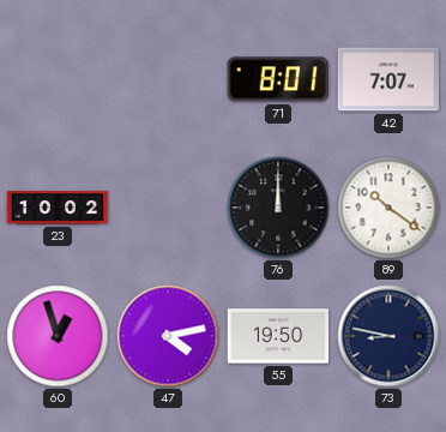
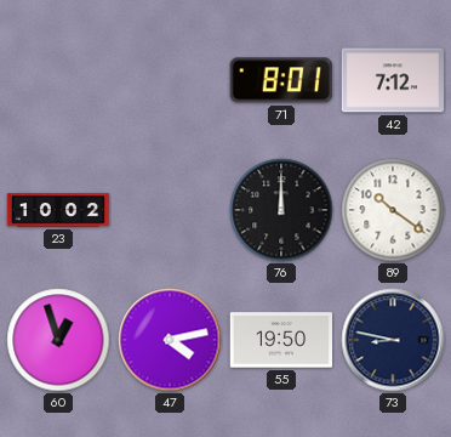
42: 7:07 -> 7:12
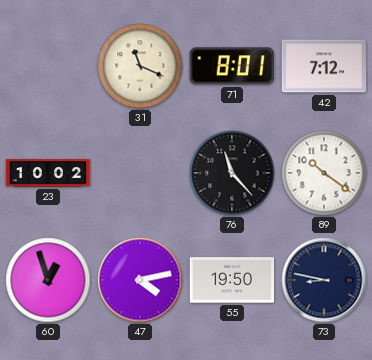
31: none -> 11:19
76: 12:00 -> 11:23
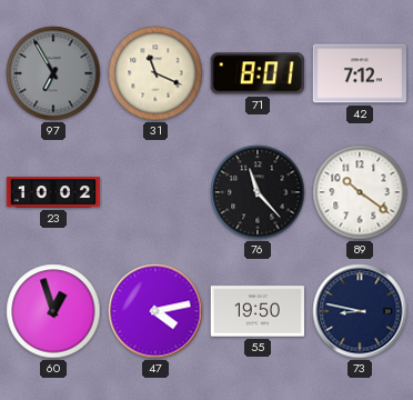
97: none -> 6:55
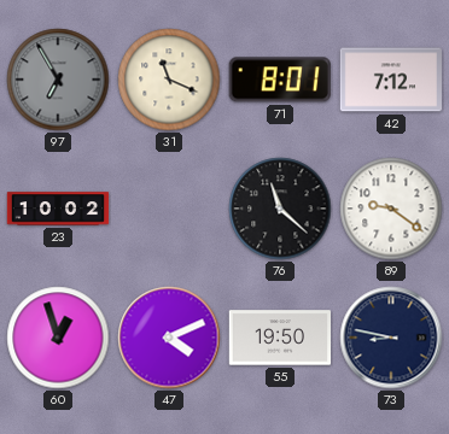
76: 11:23 -> 11:22
89: 10:21 -> 9:21
47: 4:13 -> 4:11
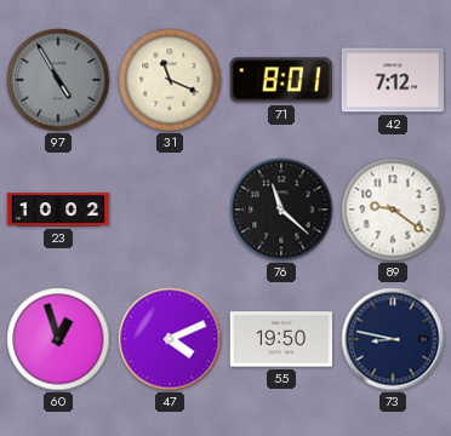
97: 6:55 -> 4:55
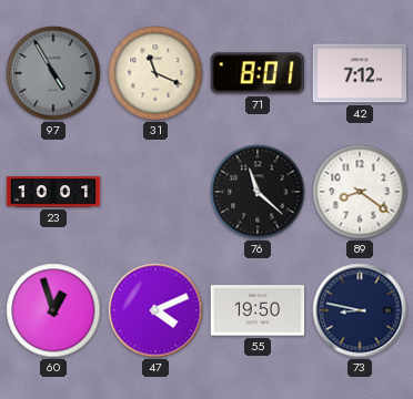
23: 10:02 -> 10:01
89: 9:21 -> 8:21
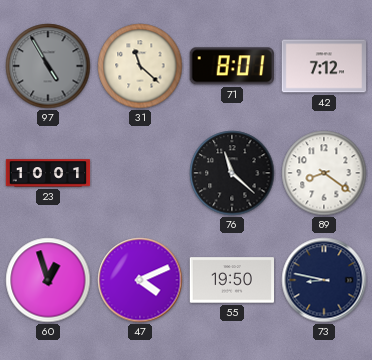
31: 11:19 -> 11:22
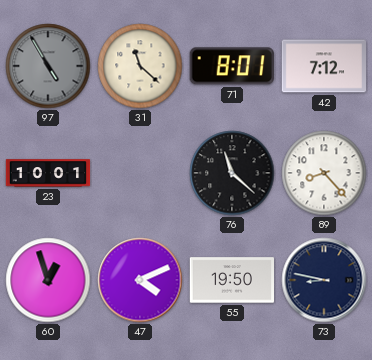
89: 8:21 -> 8:23
